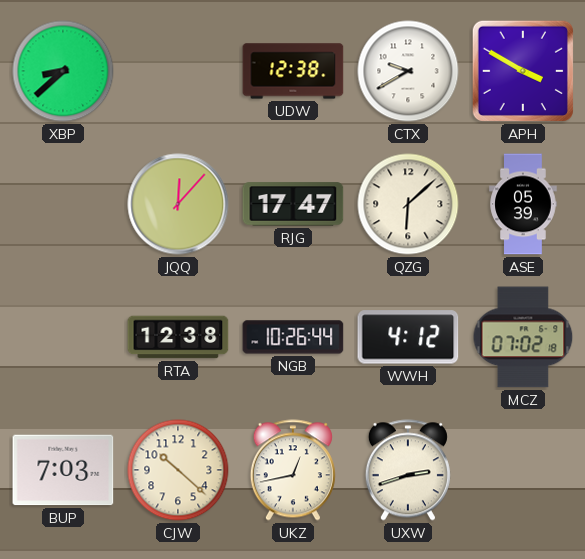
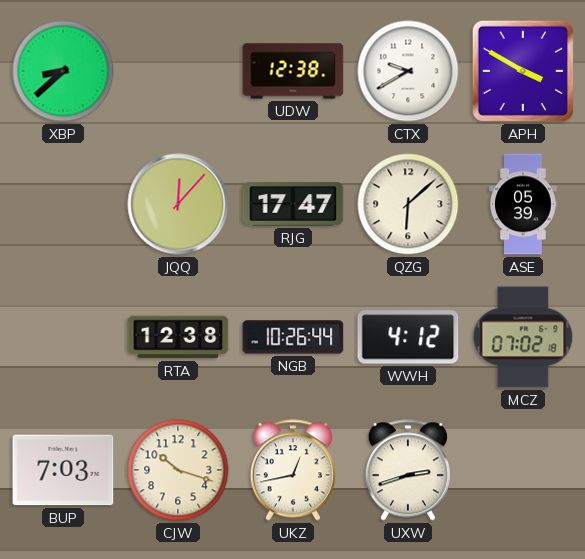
CJW: 10:22 -> 10:18
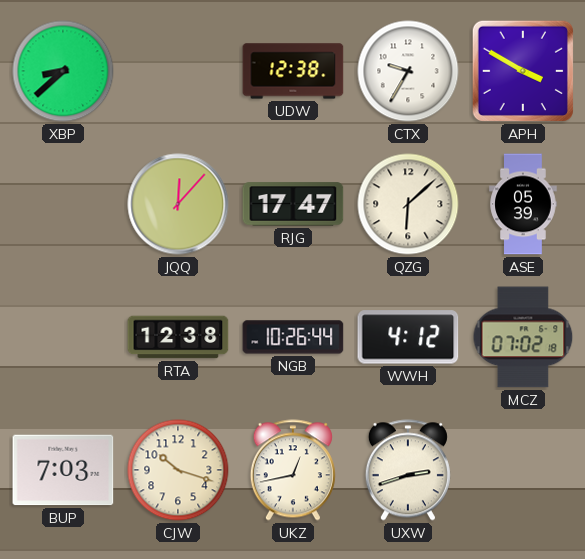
CTX: 9:40 -> 9:35
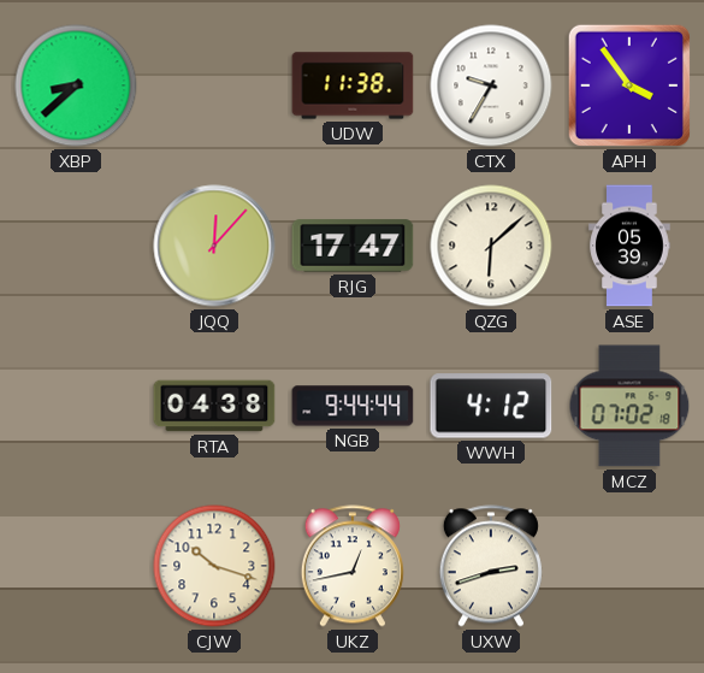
UDW: 12:38 -> 11:38
APH: 3:50 -> 3:54
RTA: 12:38 -> 04:38
NGB: 10:26 -> 9:44
BUP: 7:03 -> none
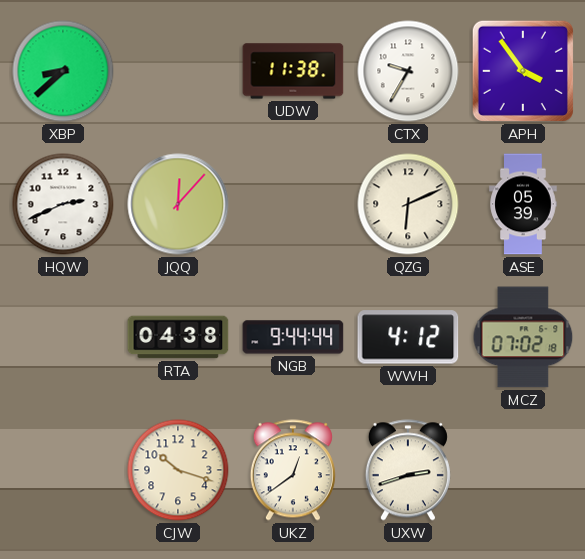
HQW: none -> 2:41
RJG: 17:47 -> none
QZG: 6:08 -> 6:11
UKZ: 12:43 -> 12:39
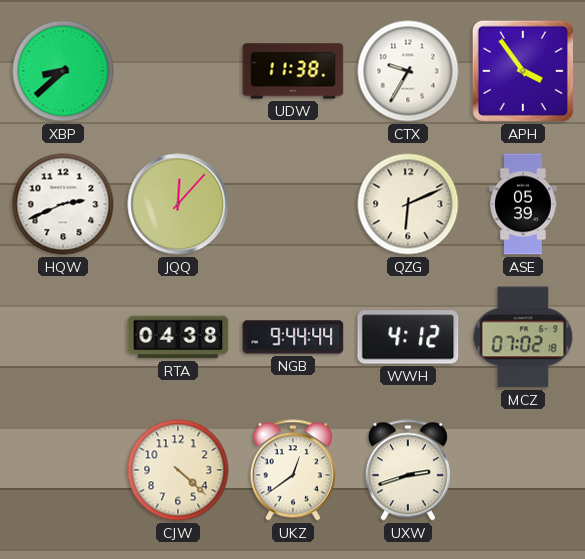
CJW: 10:18 -> 4:22
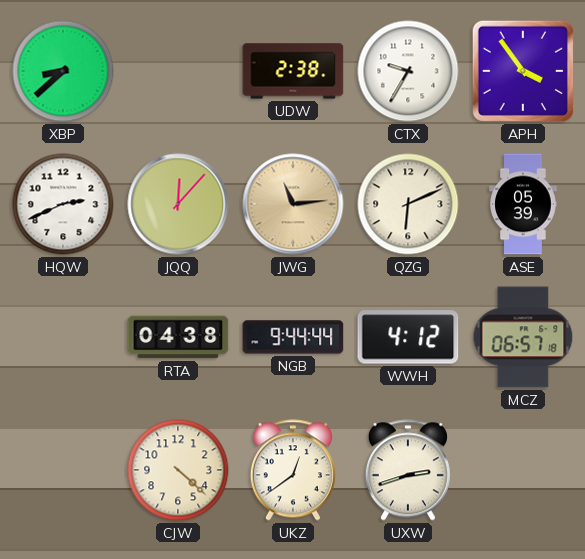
UDW: 11:38 -> 2:38
JWG: none -> 11:14
MCZ: 07:02 -> 06:57
